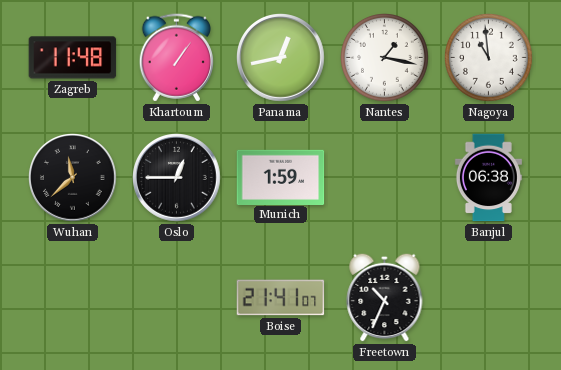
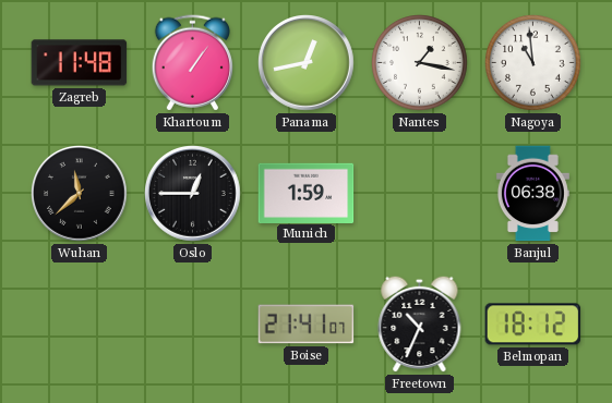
Belmopan: none -> 18:12
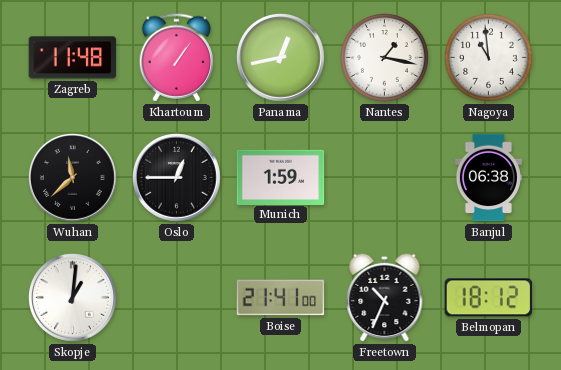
Skopje: none -> 1:01
Boise: 21:41:07 -> 21:41:00
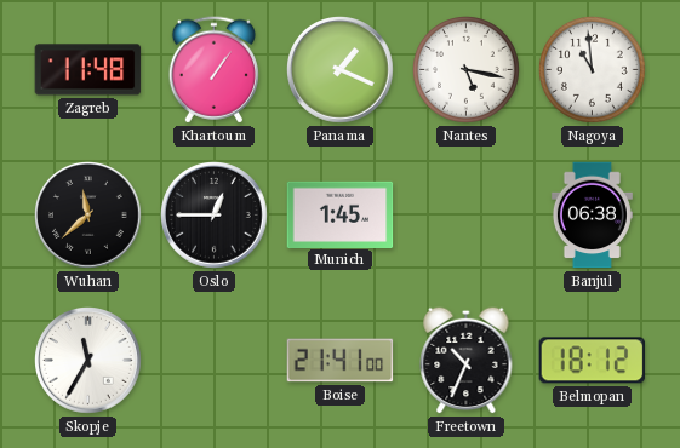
Panama: 12:43 -> 1:19
Nantes: 1:17 -> 5:17
Munich: 1:59 -> 1:45
Skopje: 1:01 -> 11:35
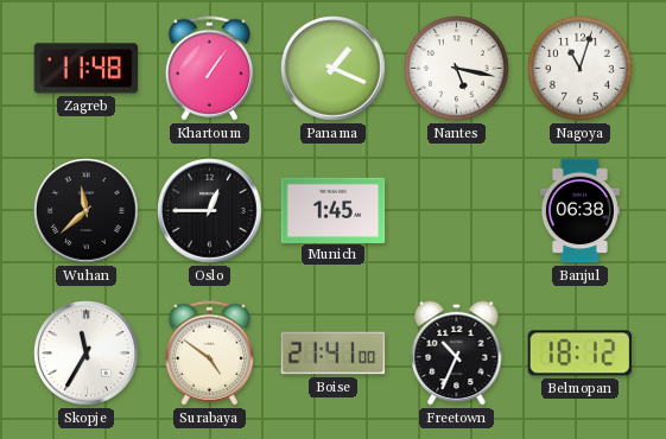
Nagoya: 10:59 -> 11:03
Surabaya: none -> 4:51
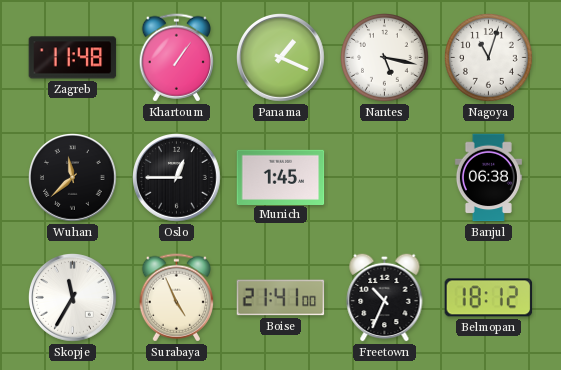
Surabaya: 4:51 -> 4:56
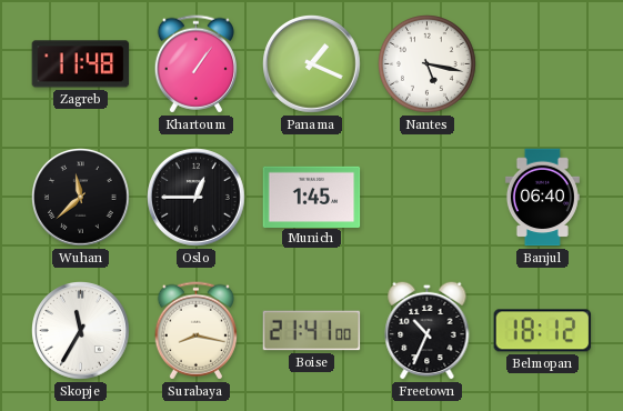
Nagoya: 11:03 -> none
Banjul: 06:38 -> 06:40
Surabaya: 4:56 -> 8:17
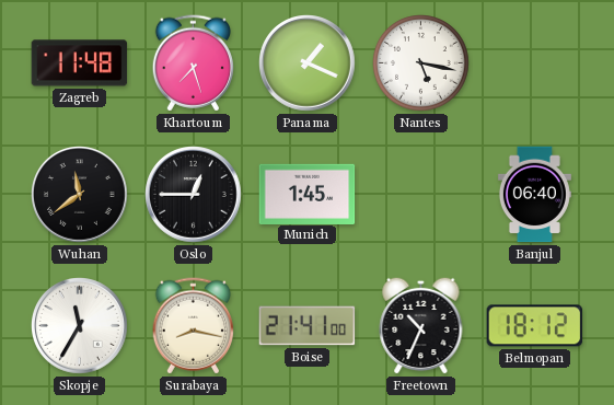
Khartoum: 1:06 -> 7:27
Wuhan: 11:38 -> 11:39
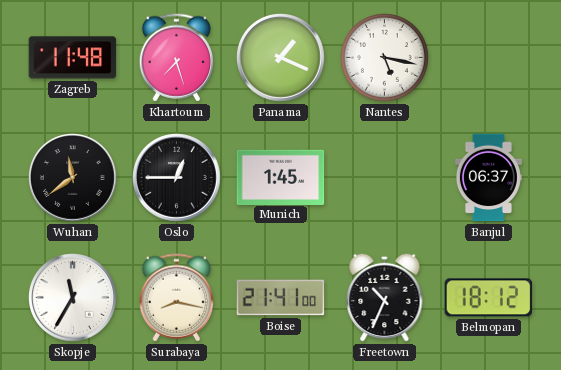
Banjul: 06:40 -> 06:37
